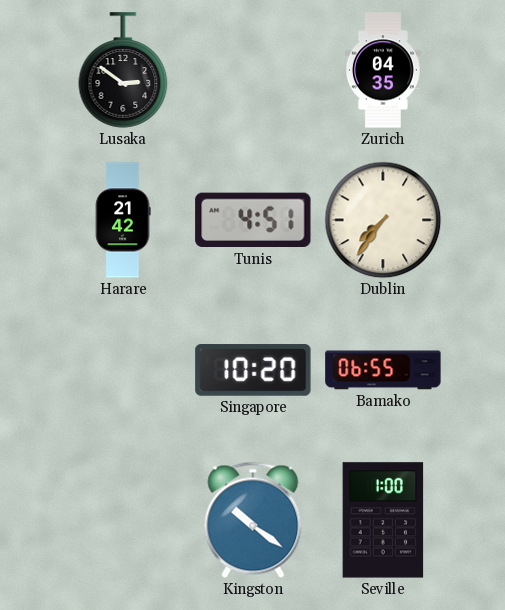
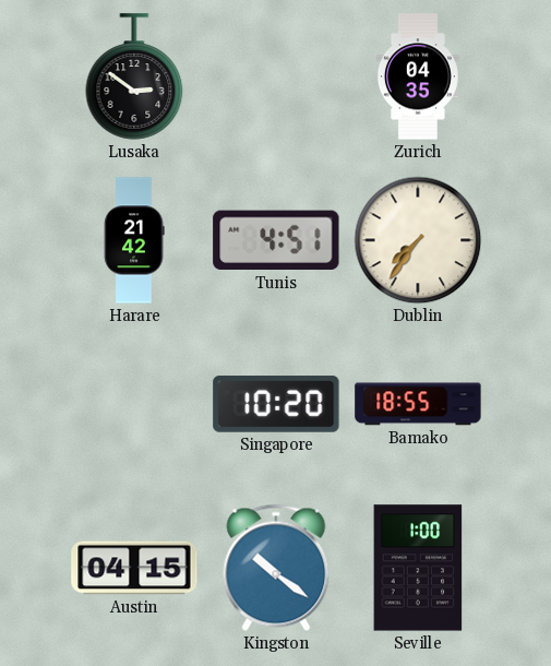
Bamako: 06:55 -> 18:55
Austin: none -> 04:15
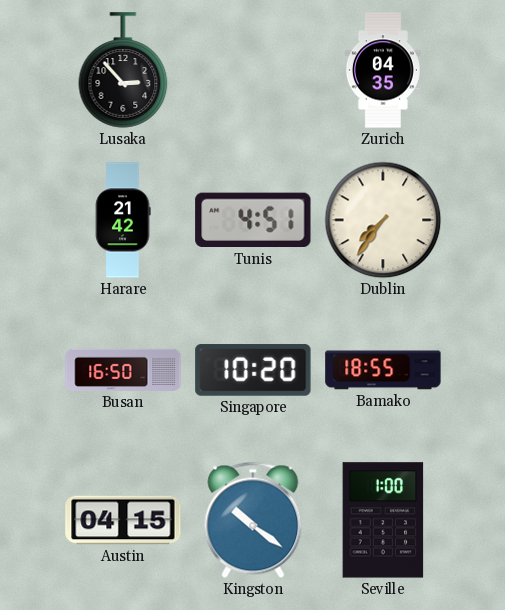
Lusaka: 2:51 -> 2:53
Busan: none -> 16:50
